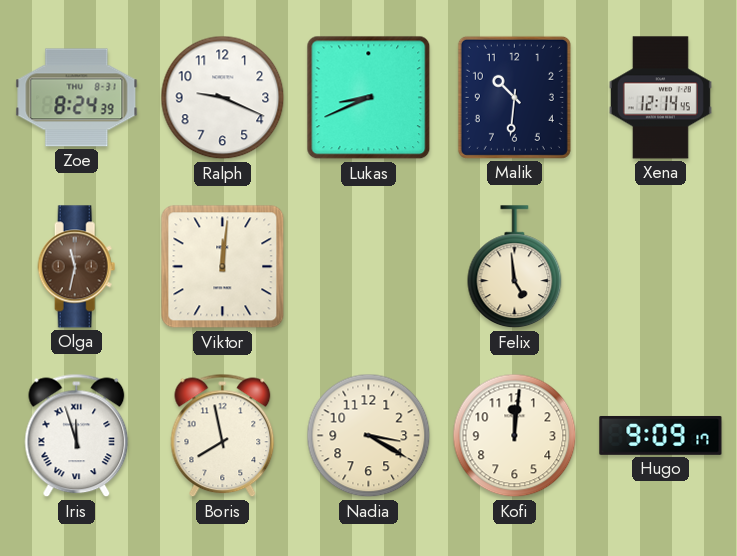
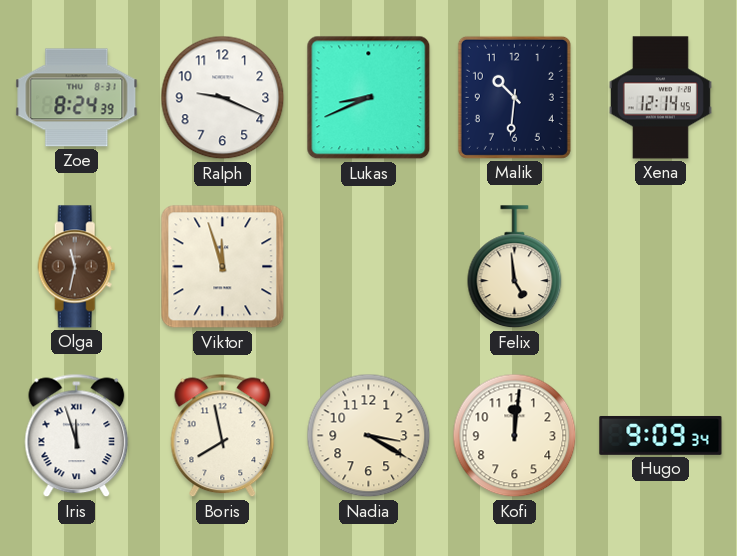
Viktor: 12:01 -> 11:57
Hugo: 9:09:17 -> 9:09:34
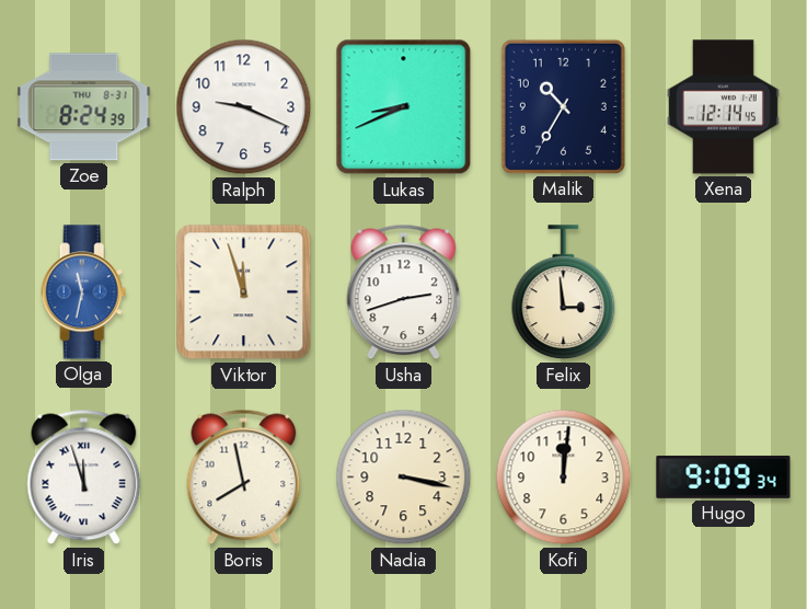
Malik: 10:31 -> 10:35
Olga dial: brown -> blue
Usha: none -> 2:42
Felix: 4:59 -> 2:59
Nadia: 3:20 -> 3:17
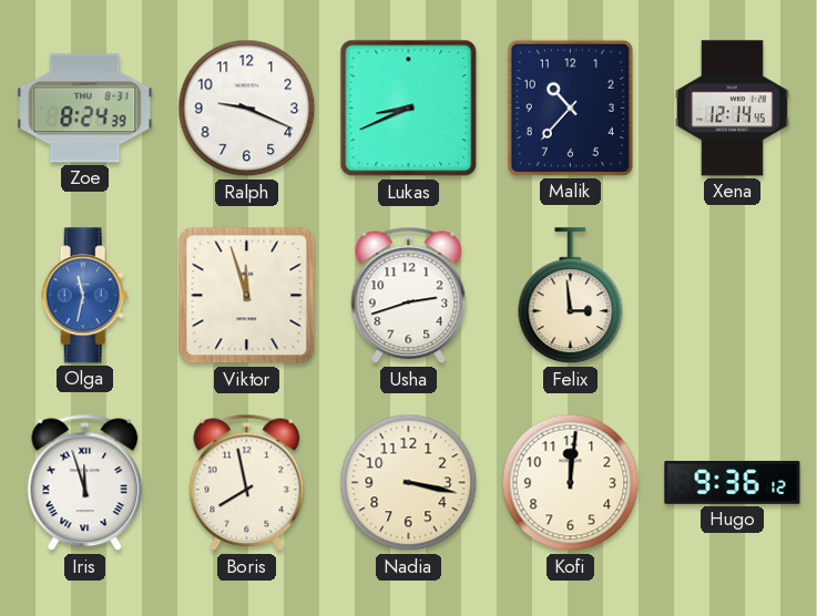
Malik: 10:35 -> 10:37
Hugo: 9:09 -> 9:36
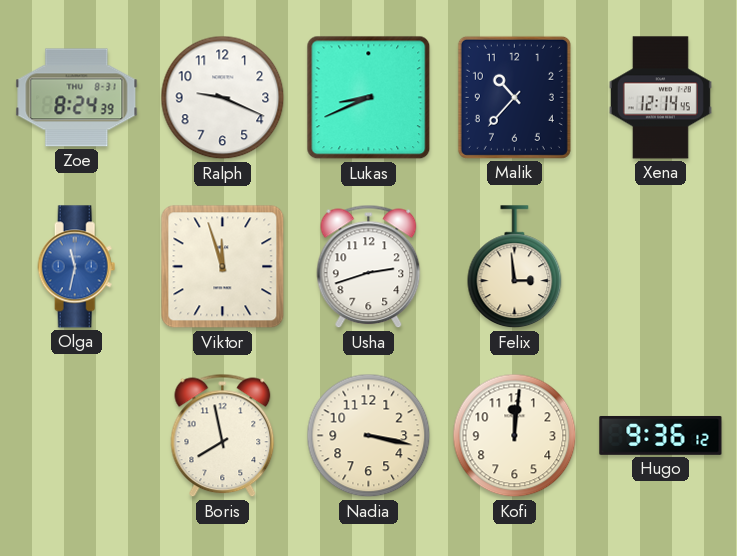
Iris: 11:57 -> none
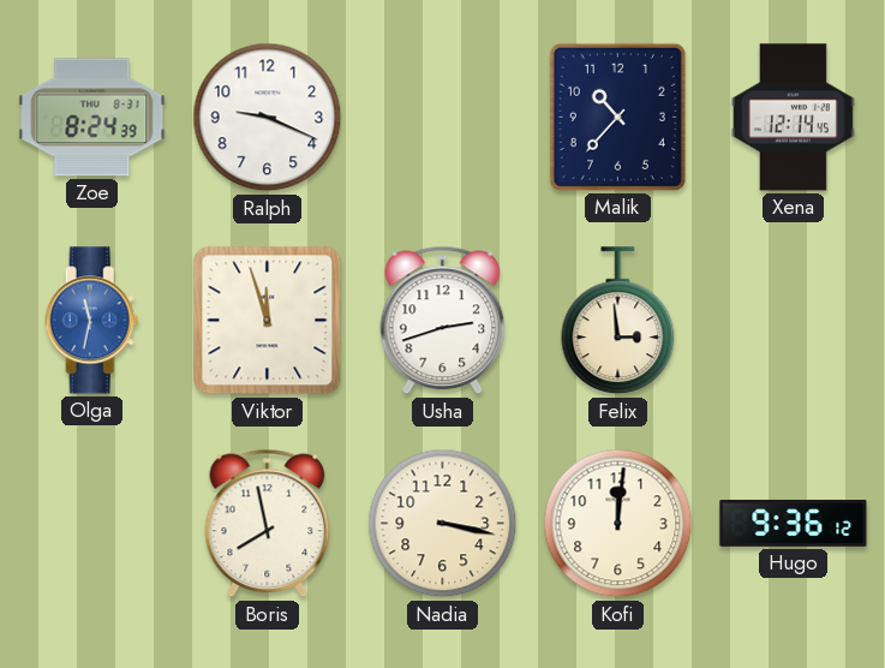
Lukas: 8:41 -> none
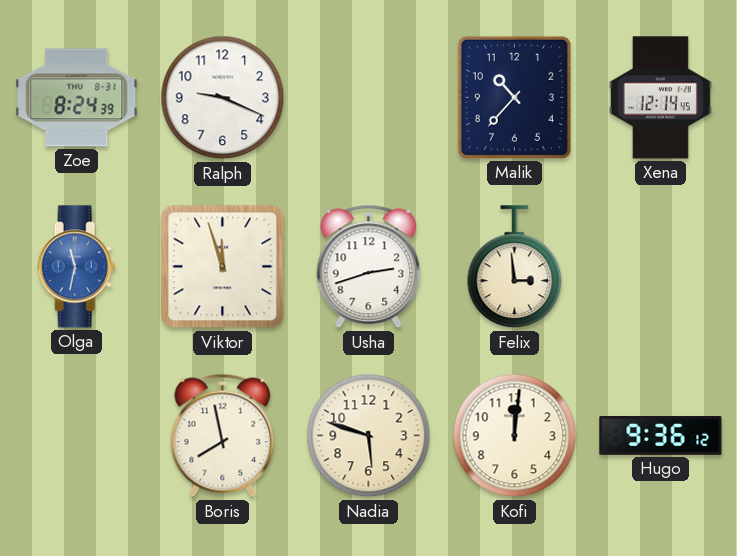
Nadia: 3:17 -> 5:48
